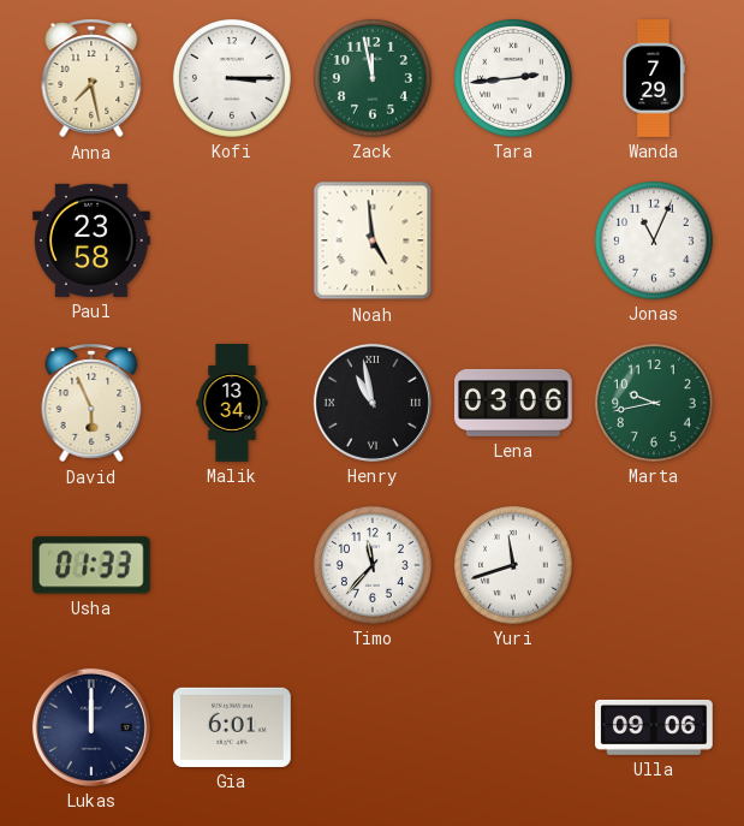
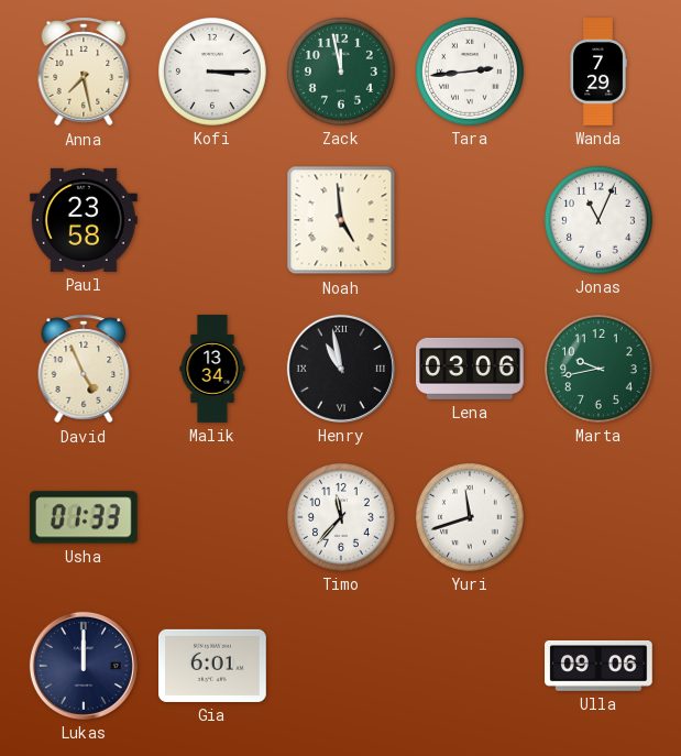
David: 5:56 -> 4:56
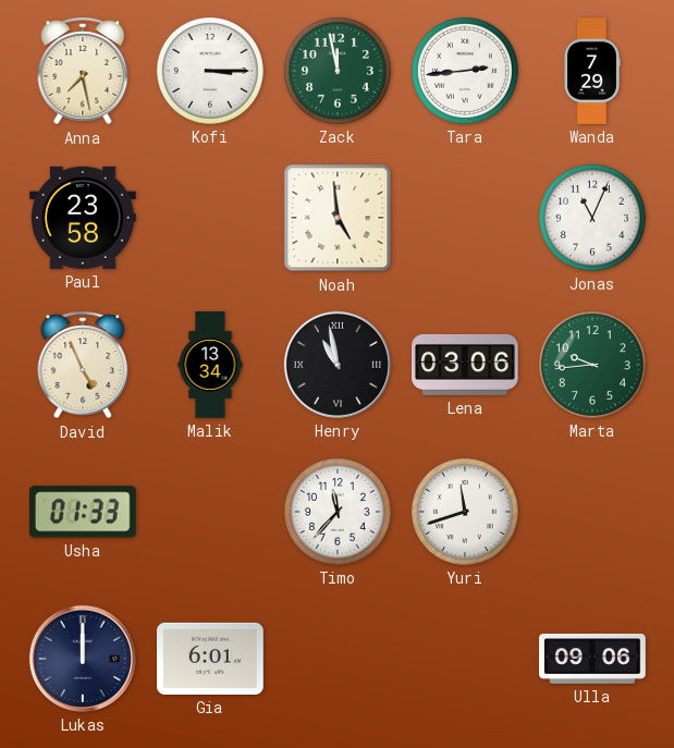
Marta: 9:43 -> 9:44
